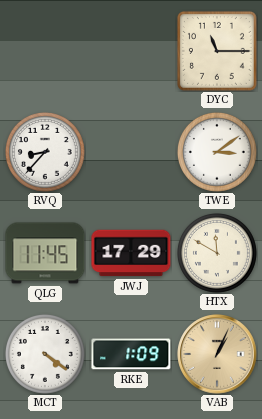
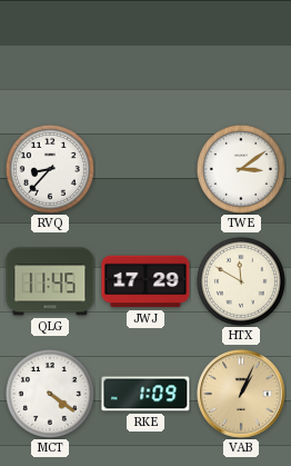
DYC: 11:15 -> none
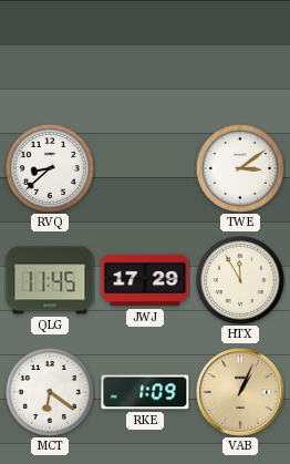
RVQ: 8:37 -> 8:38
HTX: 11:50 -> 11:55
MCT: 4:21 -> 6:21
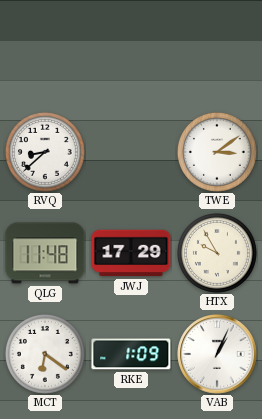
QLG: 11:45 -> 11:48
HTX: 11:55 -> 9:55
VAB dial: champagne -> white
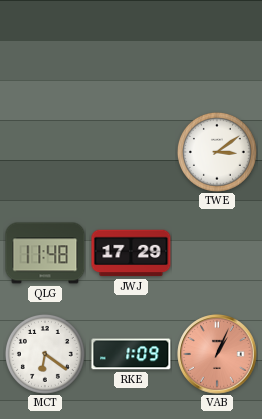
RVQ: 8:38 -> none
HTX: 9:55 -> none
VAB dial: white -> salmon
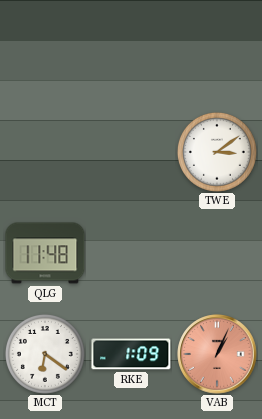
JWJ: 17:29 -> none
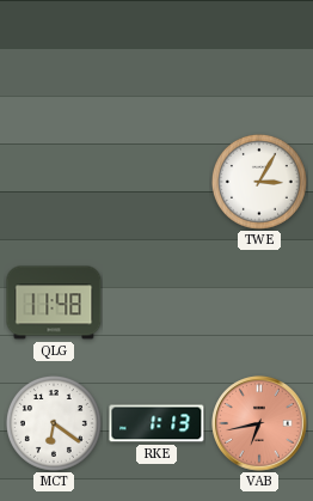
TWE: 3:09 -> 3:05
RKE: 1:09 -> 1:13
VAB: 1:04 -> 6:43
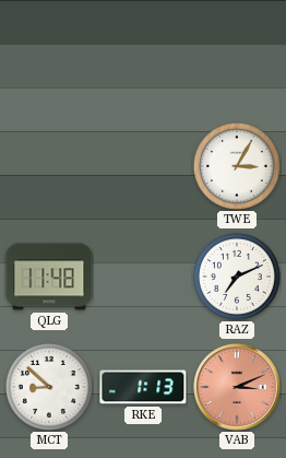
RAZ: none -> 7:11
MCT: 6:21 -> 8:52
VAB: 6:43 -> 3:11
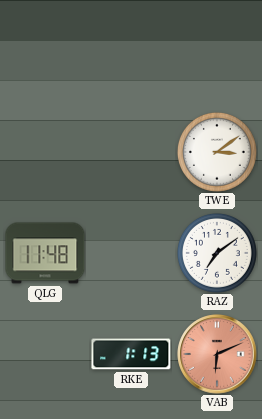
TWE: 3:05 -> 3:09
RAZ: 7:11 -> 7:09
MCT: 8:52 -> none
VAB: 3:11 -> 6:11
